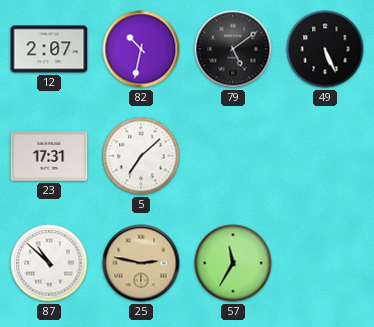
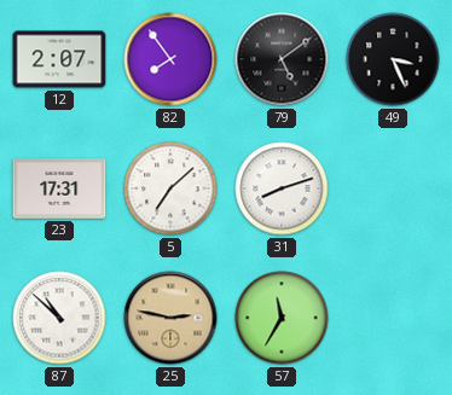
82: 10:32 -> 7:54
49: 5:26 -> 3:26
31: none -> 8:12
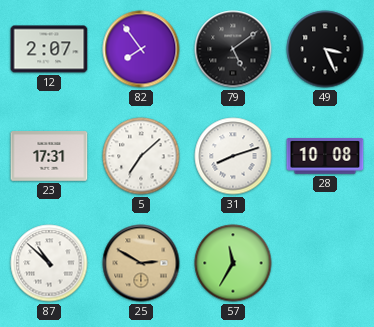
28: none -> 10:08
25: 2:47 -> 2:50
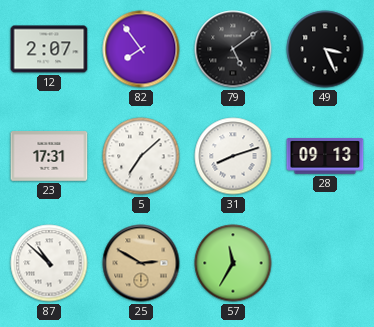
28: 10:08 -> 09:13
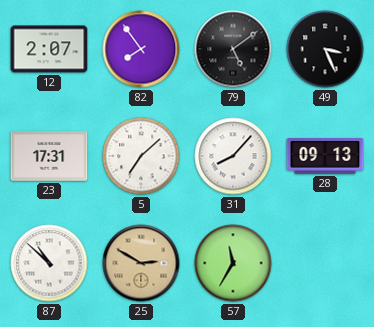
31: 8:12 -> 8:07
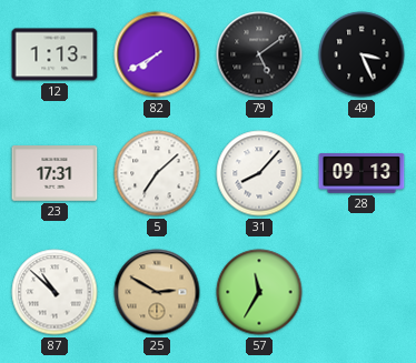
12: 2:07 -> 1:13
82: 7:54 -> 7:40
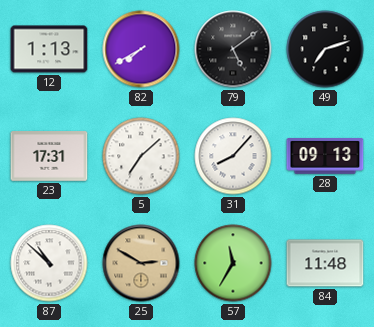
49: 3:26 -> 7:12
84: none -> 11:48
